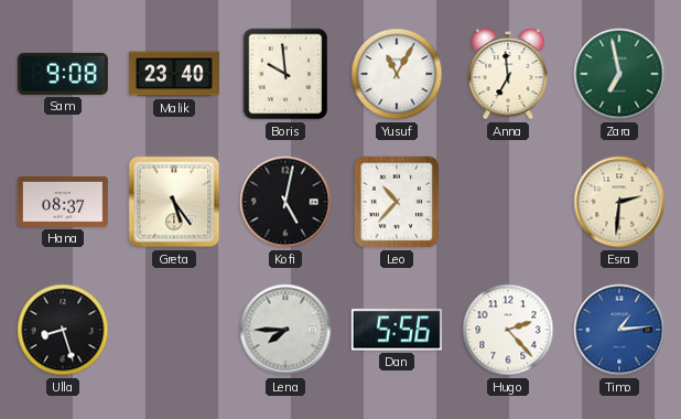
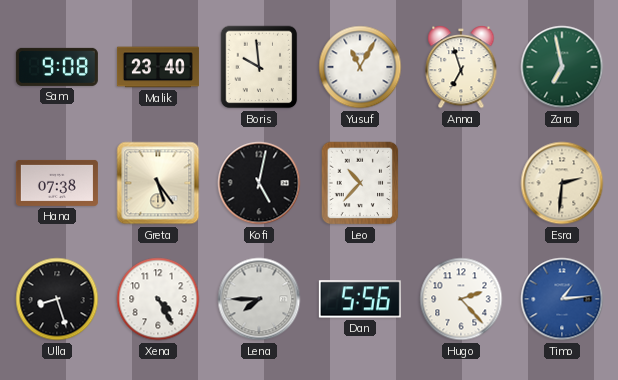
Anna: 6:59 -> 6:57
Hana: 08:37 -> 07:38
Xena: none -> 4:25
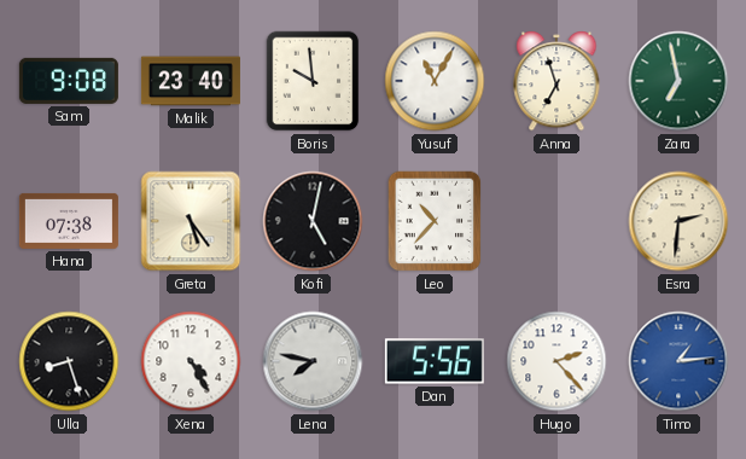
Lena: 7:45 -> 7:47
